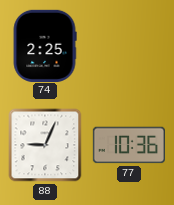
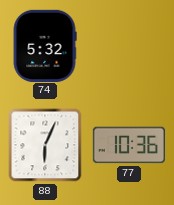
74: 2:25 -> 5:32
88: 9:04 -> 6:04
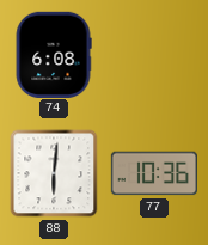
74: 5:32 -> 6:08
88: 6:04 -> 6:01
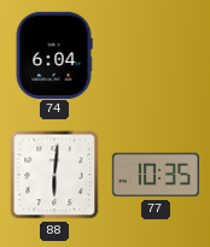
74: 6:08 -> 6:04
77: 10:36 -> 10:35
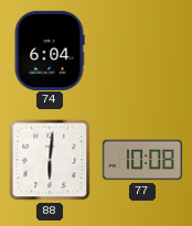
77: 10:35 -> 10:08
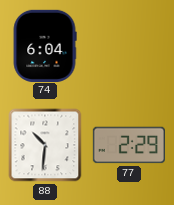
88: 6:01 -> 10:31
77: 10:08 -> 2:29
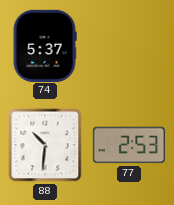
74: 6:04 -> 5:37
77: 2:29 -> 2:53
